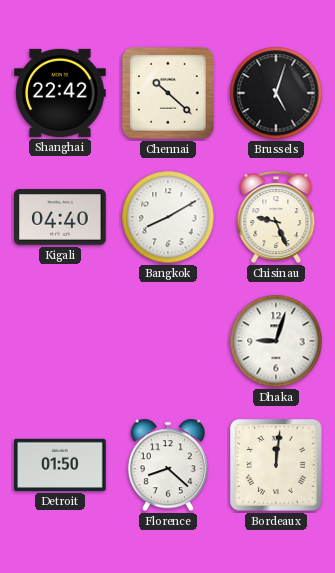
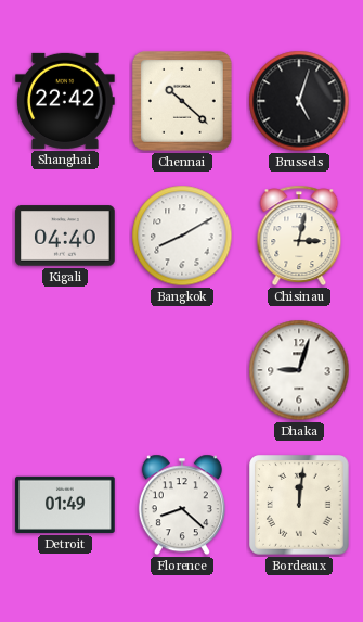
Chisinau: 9:26 -> 3:02
Detroit: 01:50 -> 01:49
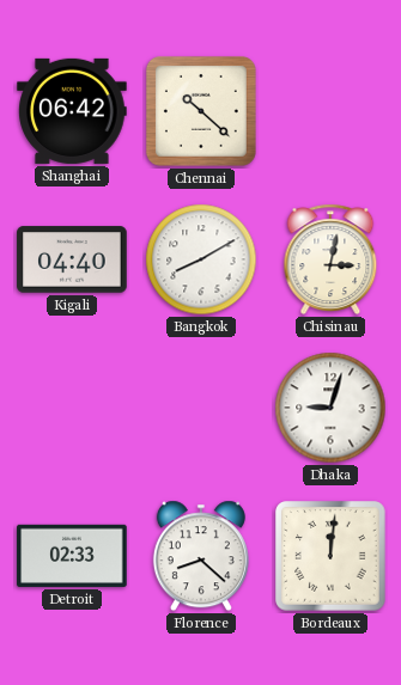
Shanghai: 22:42 -> 06:42
Brussels: 5:03 -> none
Detroit: 01:49 -> 02:33
